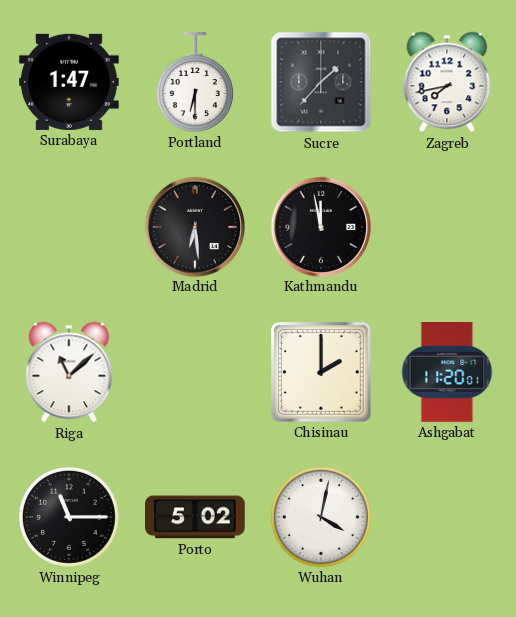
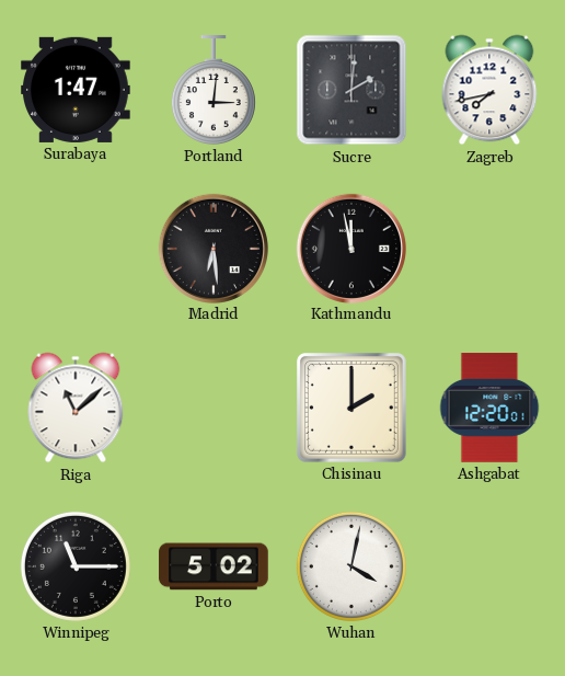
Portland: 6:30 -> 3:01
Sucre: 1:37 -> 2:01
Ashgabat: 11:20 -> 12:20
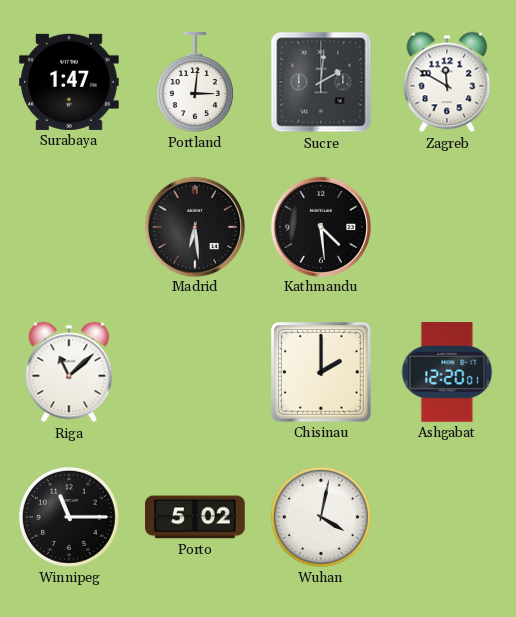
Zagreb: 7:43 -> 11:50
Kathmandu: 11:58 -> 4:29
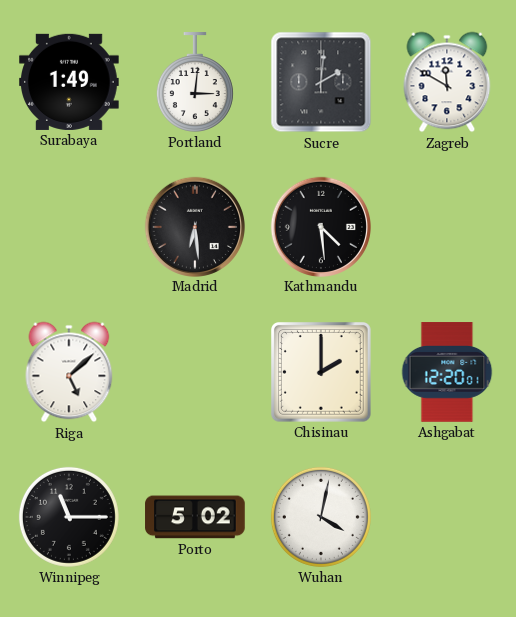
Surabaya: 1:47 -> 1:49
Riga: 11:08 -> 5:08
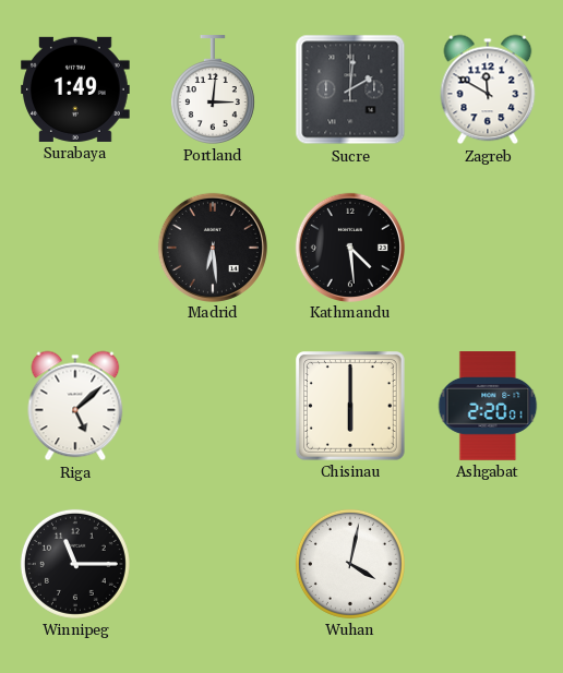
Chisinau: 2:00 -> 6:00
Ashgabat: 12:20 -> 2:20
Porto: 5:02 -> none
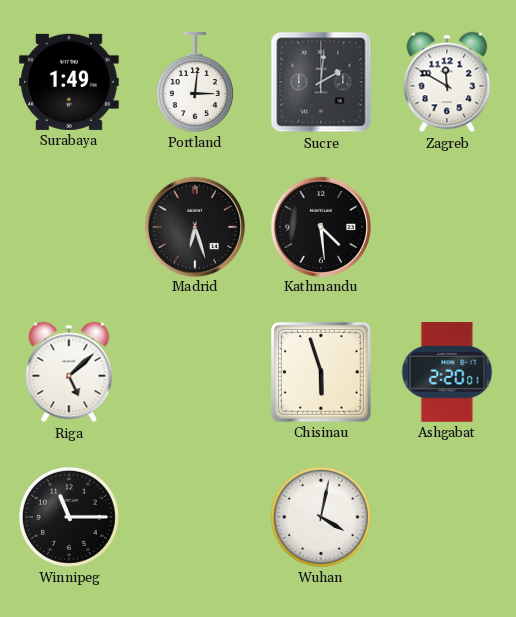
Madrid: 6:29 -> 6:27
Chisinau: 6:00 -> 5:57
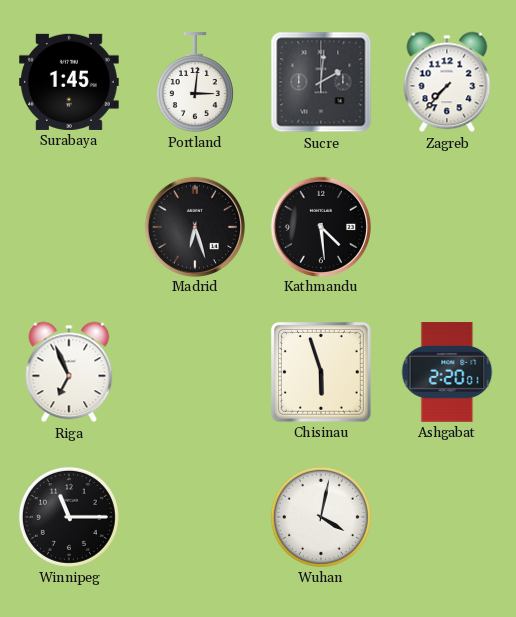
Surabaya: 1:49 -> 1:45
Zagreb: 11:50 -> 7:37
Riga: 5:08 -> 6:56
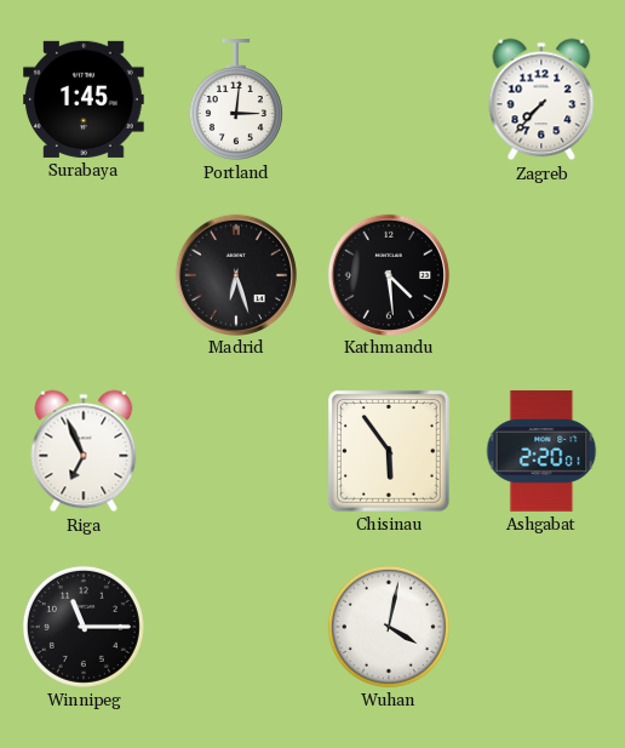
Sucre: 2:01 -> none
Chisinau: 5:57 -> 5:54
